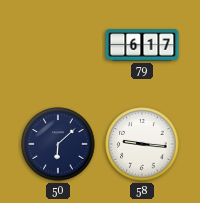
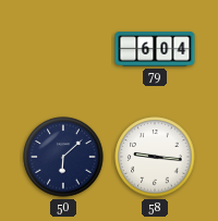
79: 6:17 -> 6:04
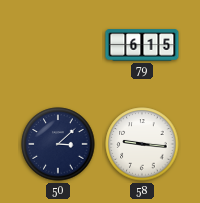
79: 6:04 -> 6:15
50: 6:08 -> 3:08
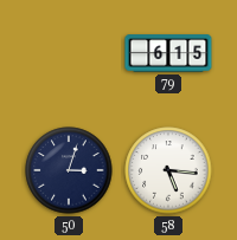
50: 3:08 -> 3:03
58: 9:16 -> 5:16
